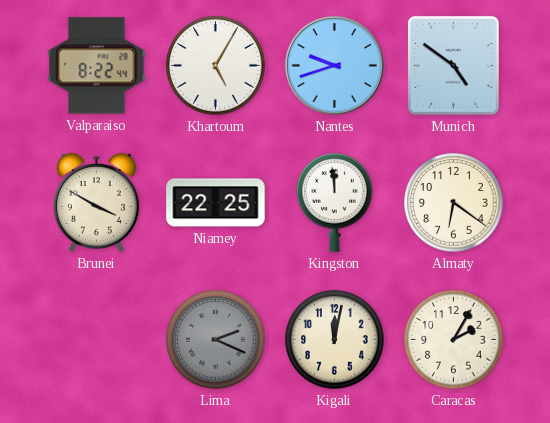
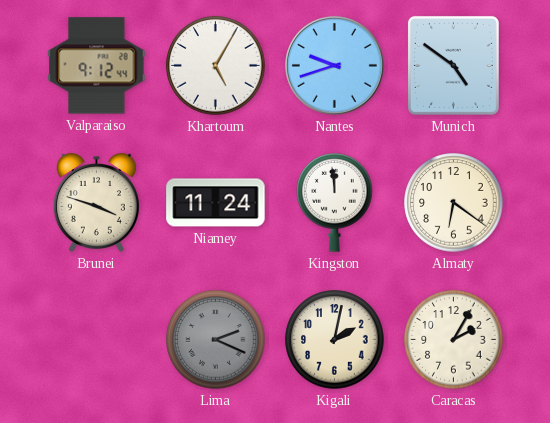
Valparaiso: 8:22 -> 9:12
Brunei: 3:50 -> 3:48
Niamey: 22:25 -> 11:24
Kigali: 12:02 -> 2:02
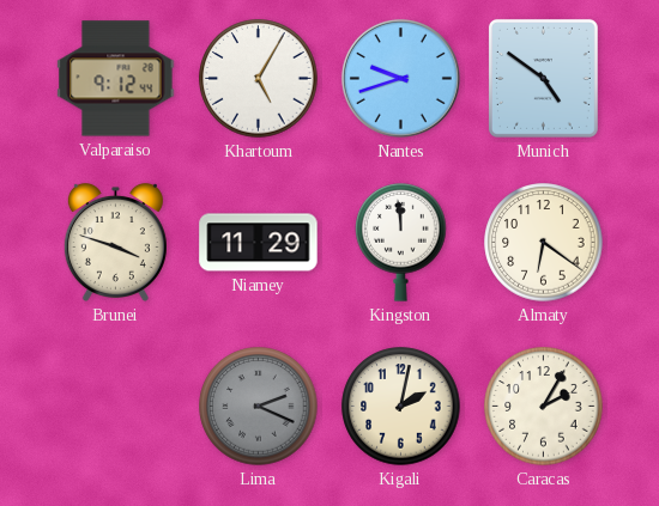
Niamey: 11:24 -> 11:29
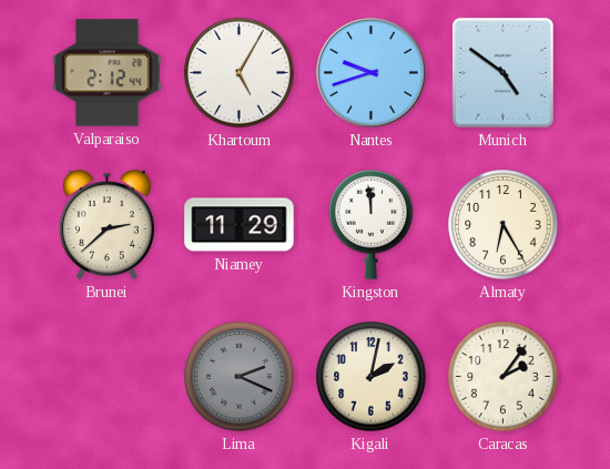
Valparaiso: 9:12 -> 2:12
Brunei: 3:48 -> 2:38
Almaty: 6:21 -> 6:25
Caracas: 2:05 -> 2:06
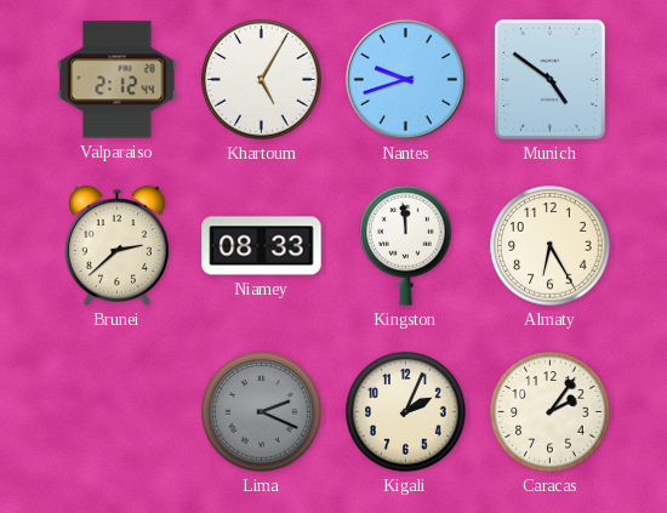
Niamey: 11:29 -> 08:33
Kigali: 2:02 -> 2:04
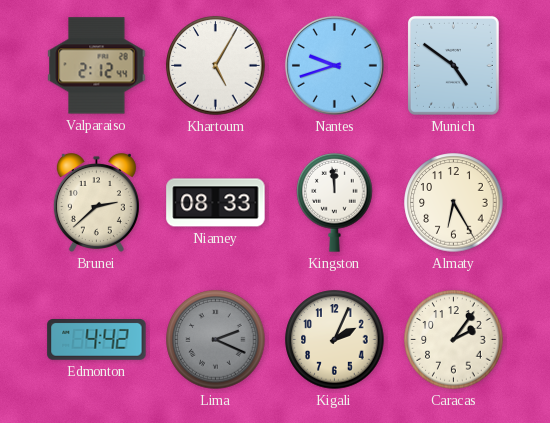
Edmonton: none -> 4:42
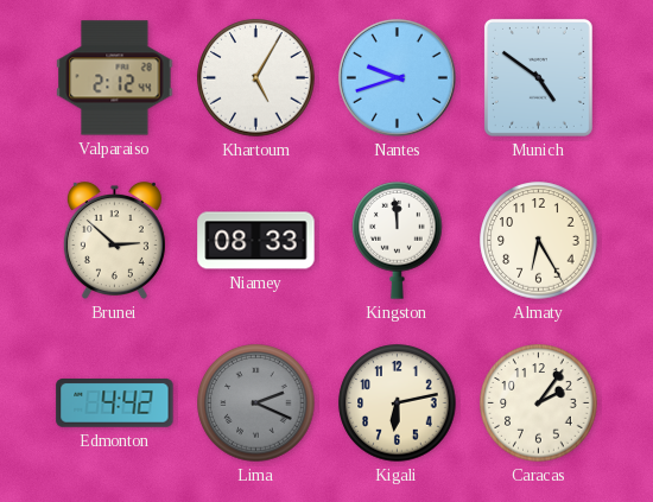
Brunei: 2:38 -> 2:52
Kigali: 2:04 -> 6:13
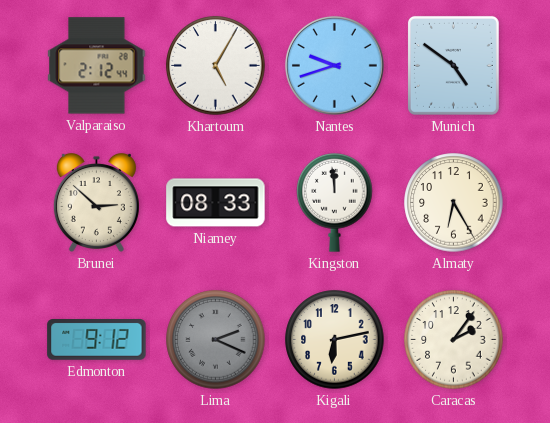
Edmonton: 4:42 -> 9:12
